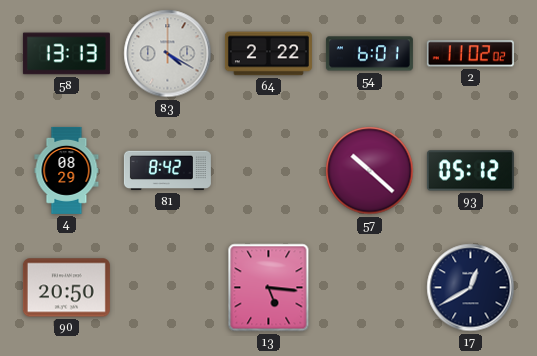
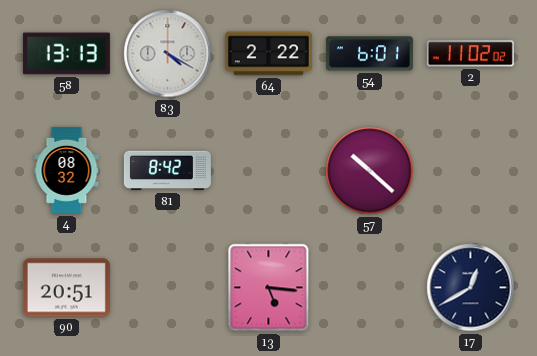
4: 08:29 -> 08:32
93: 05:12 -> none
90: 20:50 -> 20:51
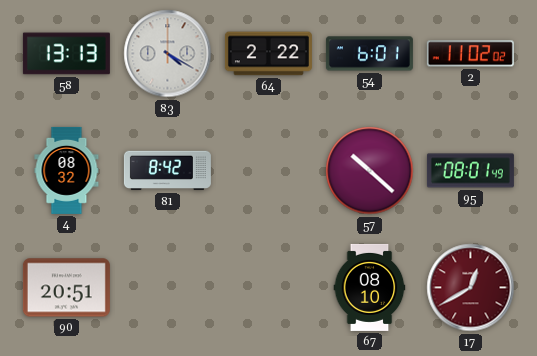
95: none -> 08:01
13: 5:16 -> none
67: none -> 08:10
17 dial: navy -> burgundy
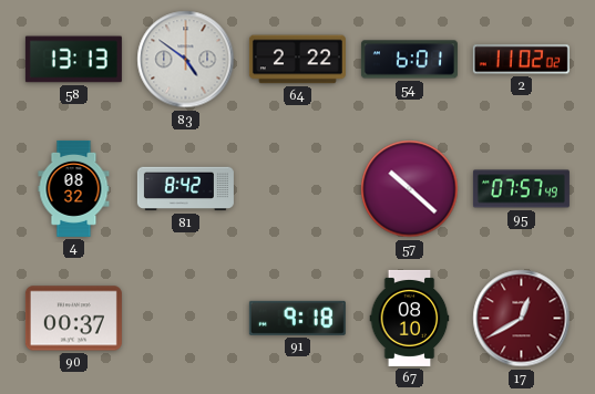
83: 4:20 -> 4:51
95: 08:01 -> 07:57
90: 20:51 -> 00:37
91: none -> 9:18
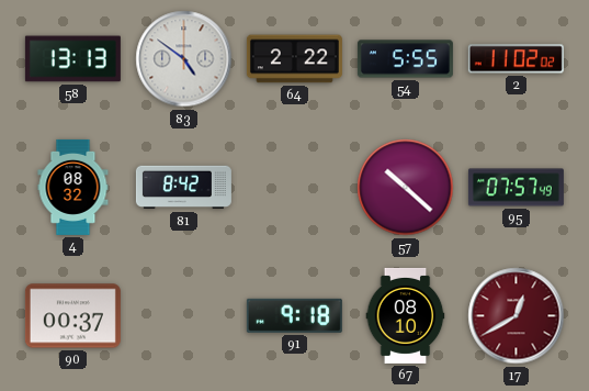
54: 6:01 -> 5:55
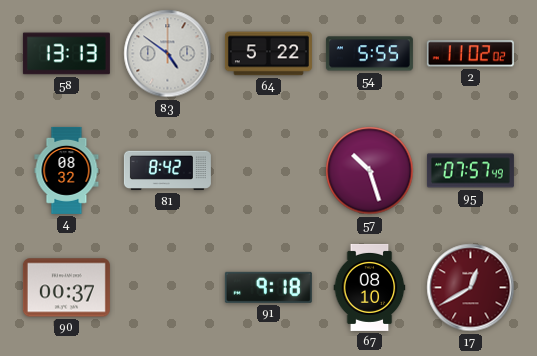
64: 2:22 -> 5:22
57: 10:22 -> 10:27
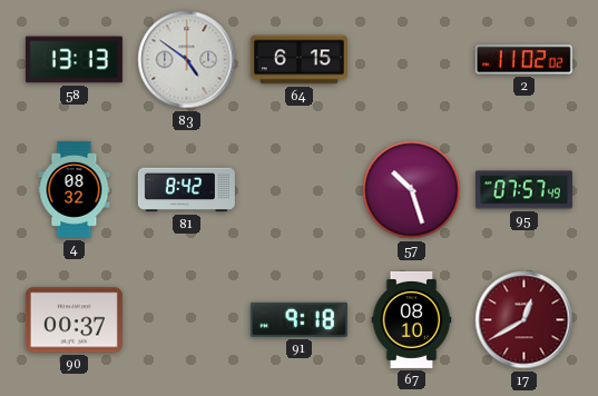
64: 5:22 -> 6:15
54: 5:55 -> none
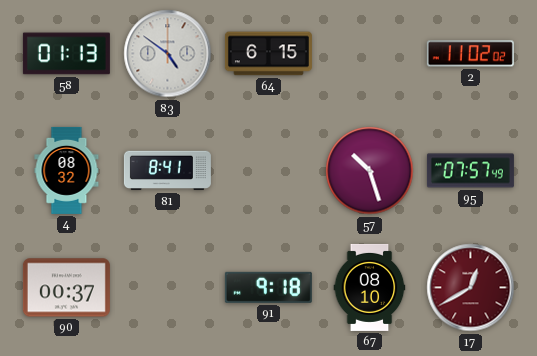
58: 13:13 -> 01:13
81: 8:42 -> 8:41
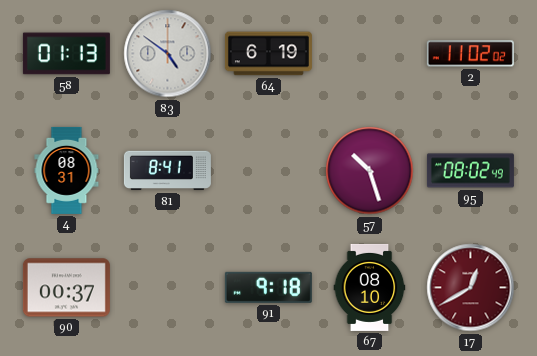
64: 6:15 -> 6:19
4: 08:32 -> 08:31
95: 07:57 -> 08:02
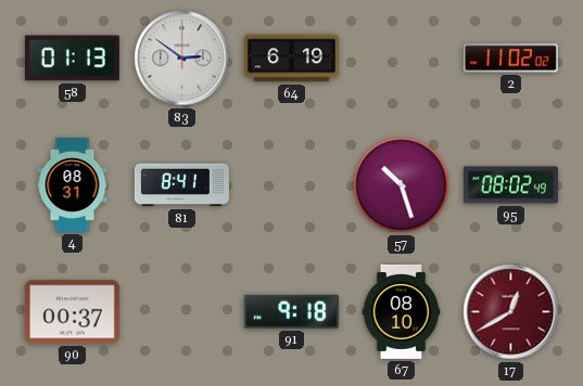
83: 4:51 -> 2:51
